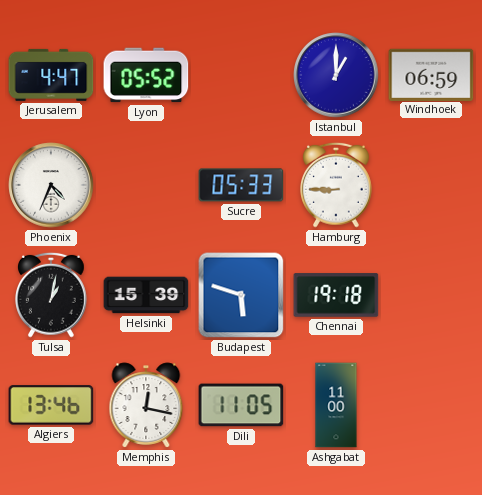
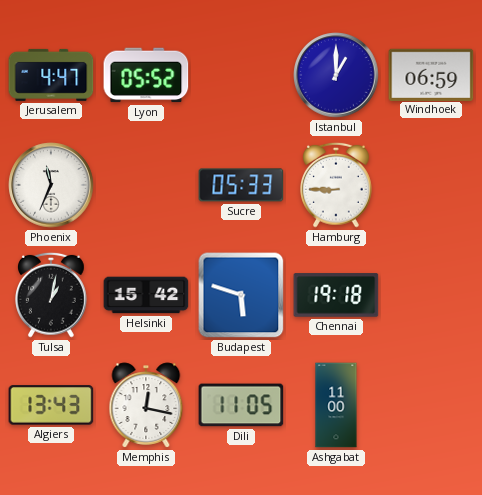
Phoenix: 4:34 -> 11:34
Helsinki: 15:39 -> 15:42
Algiers: 13:46 -> 13:43
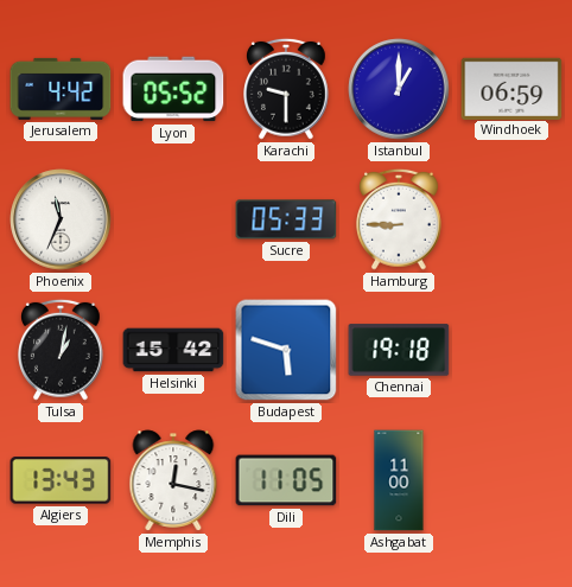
Jerusalem: 4:47 -> 4:42
Karachi: none -> 9:30
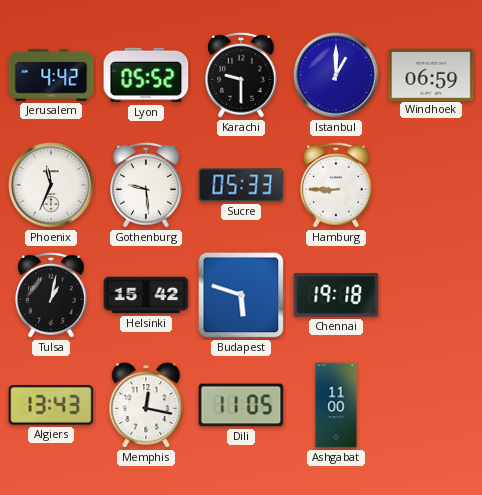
Gothenburg: none -> 9:29
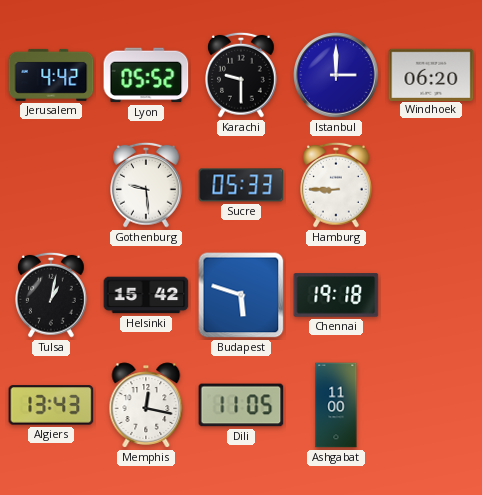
Istanbul: 1:00 -> 3:00
Windhoek: 06:59 -> 06:20
Phoenix: 11:34 -> none
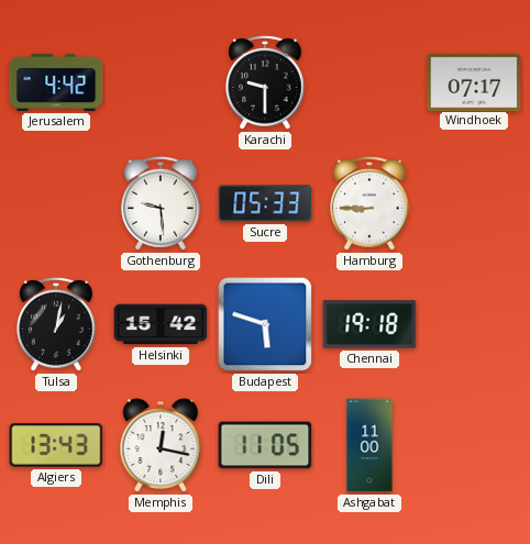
Lyon: 05:52 -> none
Istanbul: 3:00 -> none
Windhoek: 06:20 -> 07:17
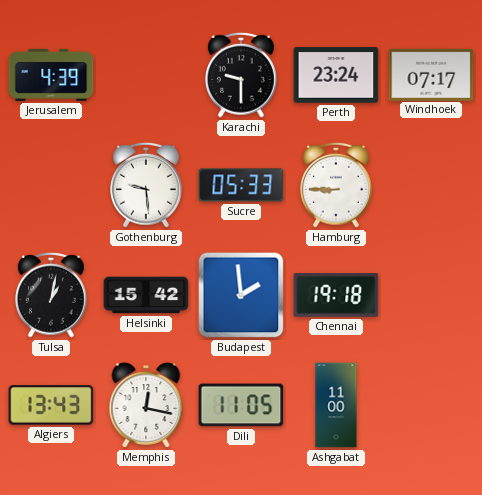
Jerusalem: 4:42 -> 4:39
Perth: none -> 23:24
Budapest: 5:48 -> 1:59
